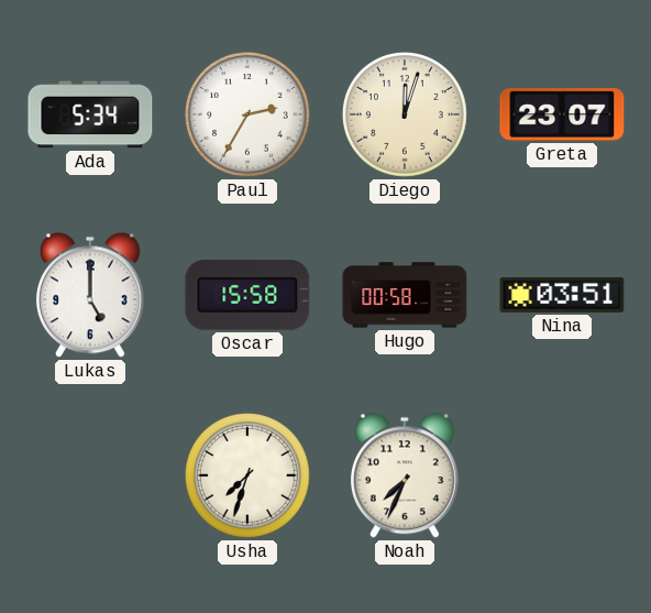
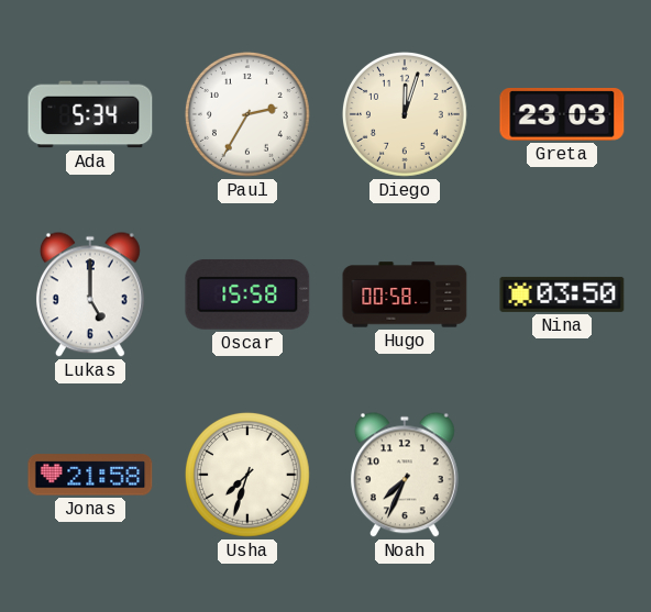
Greta: 23:07 -> 23:03
Nina: 03:51 -> 03:50
Jonas: none -> 21:58
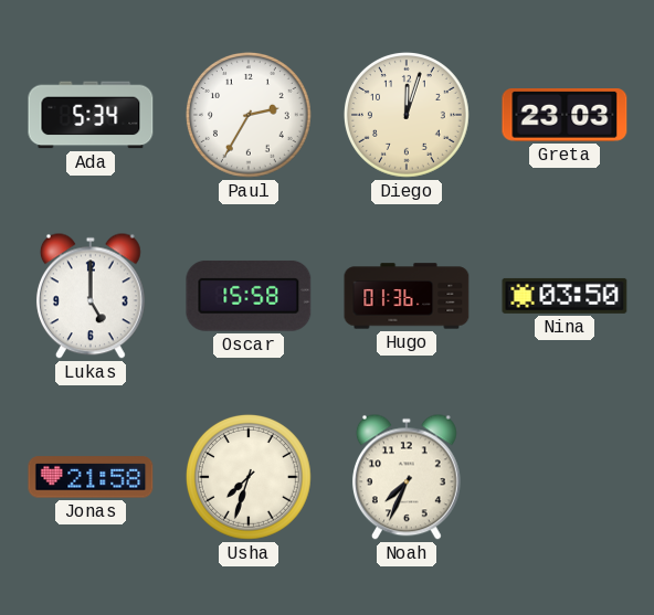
Hugo: 00:58 -> 01:36
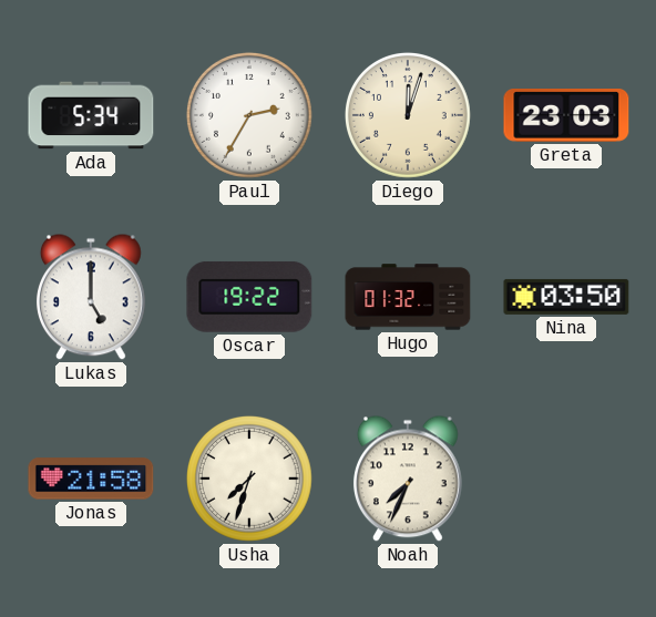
Oscar: 15:58 -> 19:22
Hugo: 01:36 -> 01:32
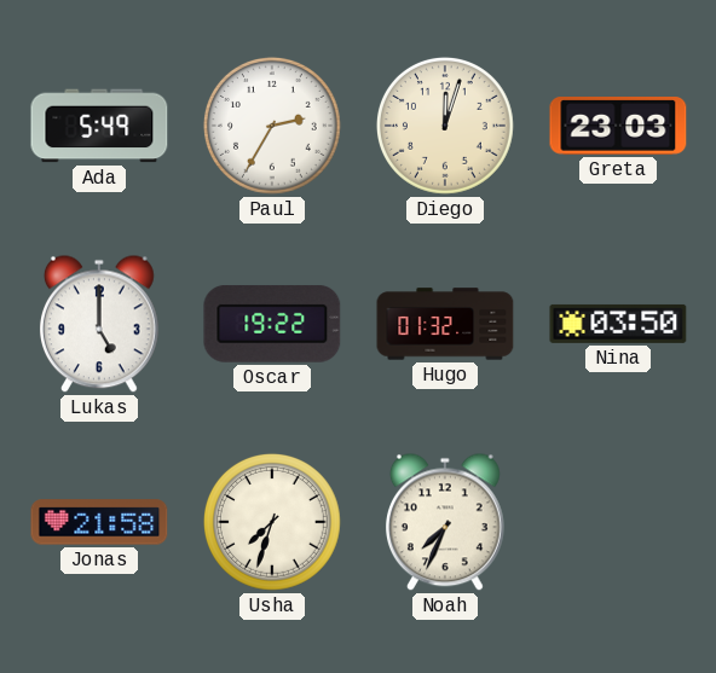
Ada: 5:34 -> 5:49
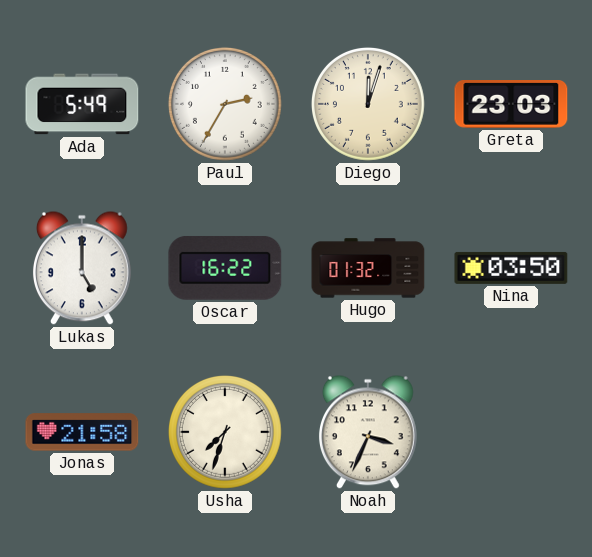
Oscar: 19:22 -> 16:22
Noah: 7:34 -> 3:34
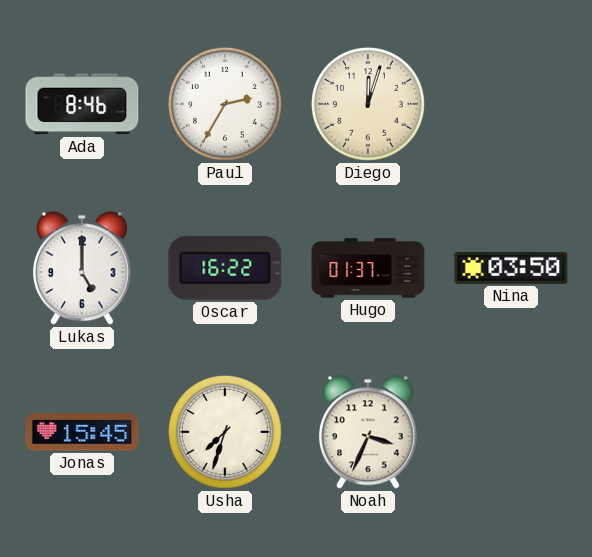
Ada: 5:49 -> 8:46
Greta: 23:03 -> none
Hugo: 01:32 -> 01:37
Jonas: 21:58 -> 15:45
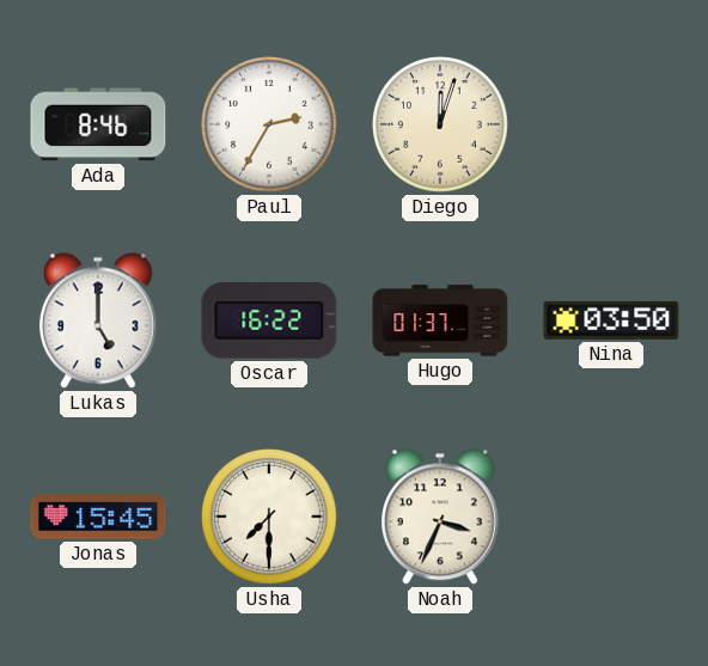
Usha: 7:33 -> 7:30
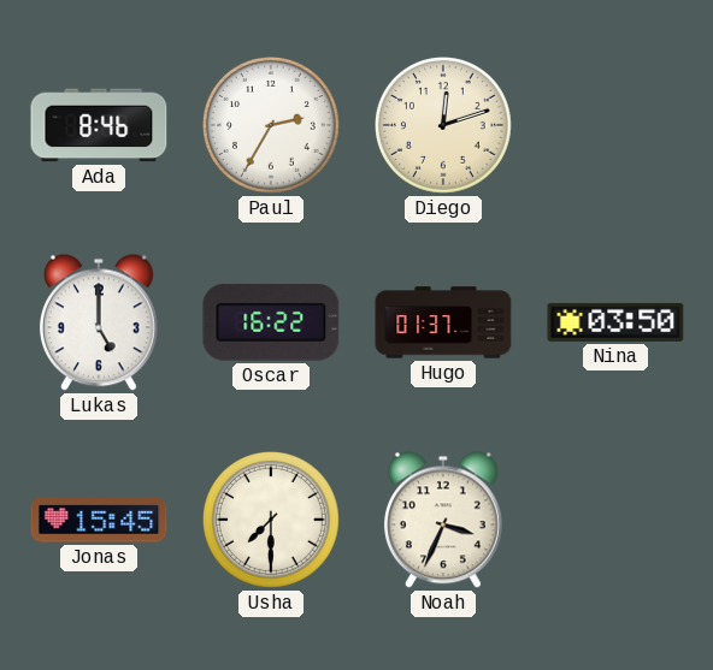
Diego: 12:03 -> 12:12
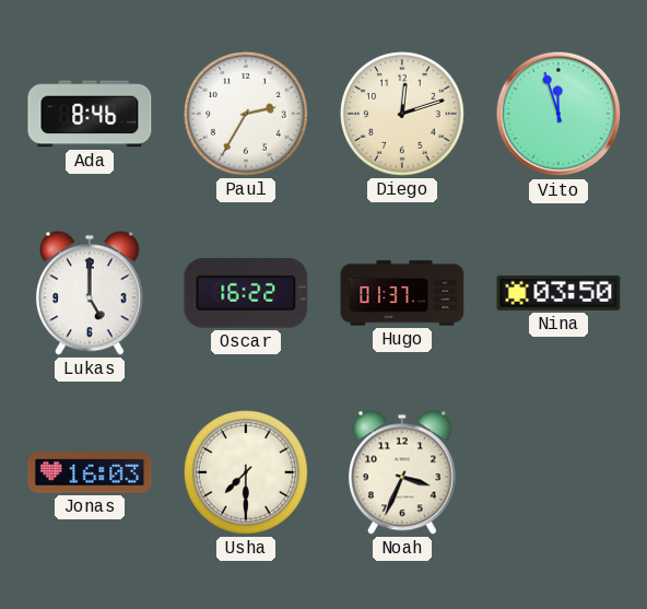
Vito: none -> 11:57
Jonas: 15:45 -> 16:03
